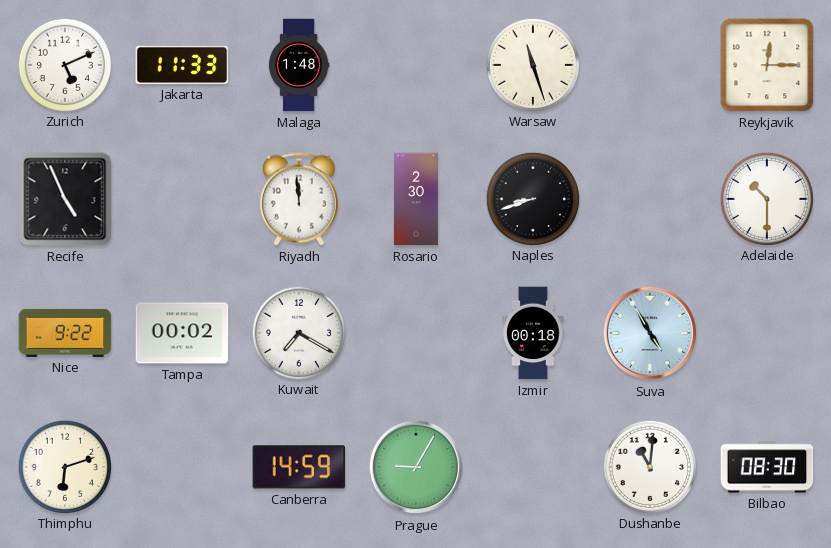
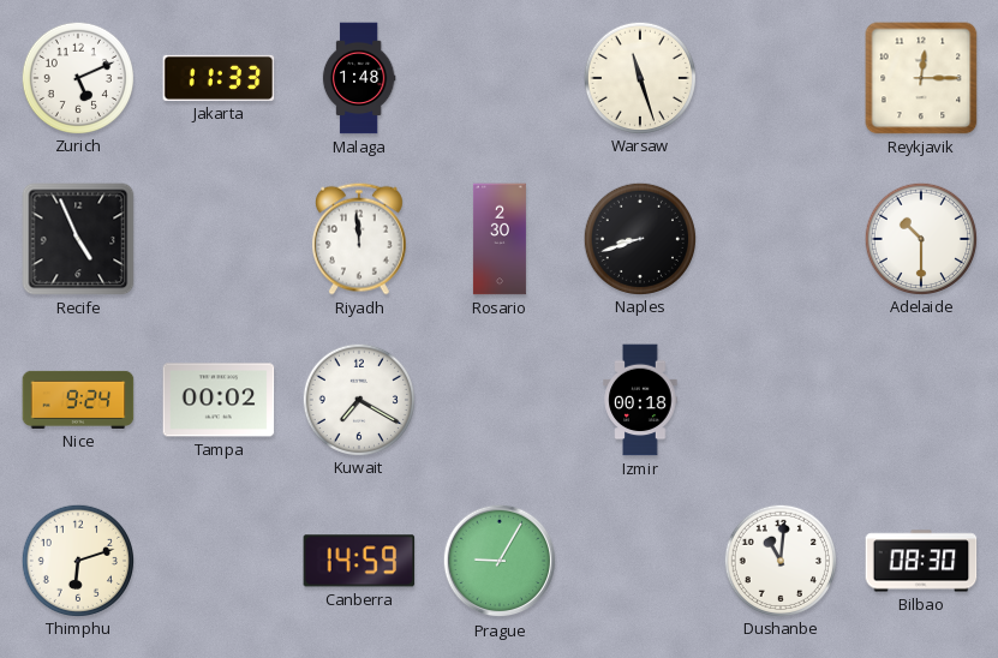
Nice: 9:22 -> 9:24
Suva: 4:55 -> none
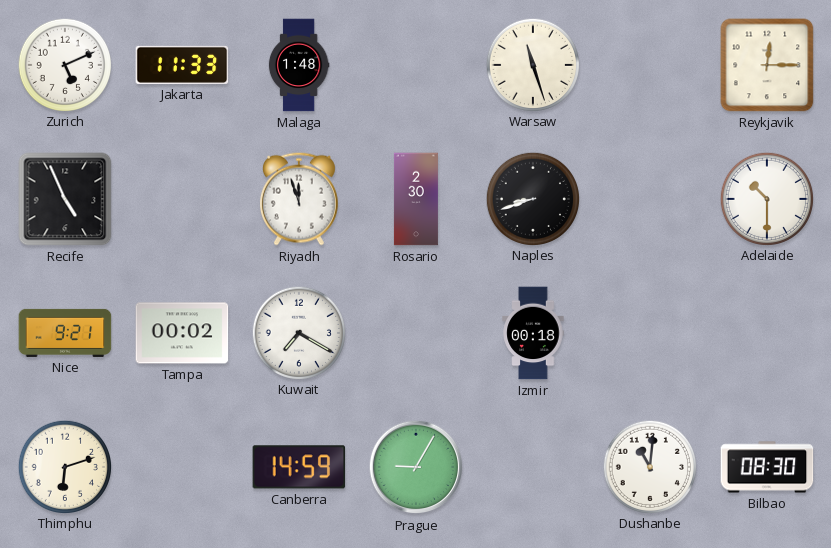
Riyadh: 11:59 -> 11:57
Nice: 9:24 -> 9:21
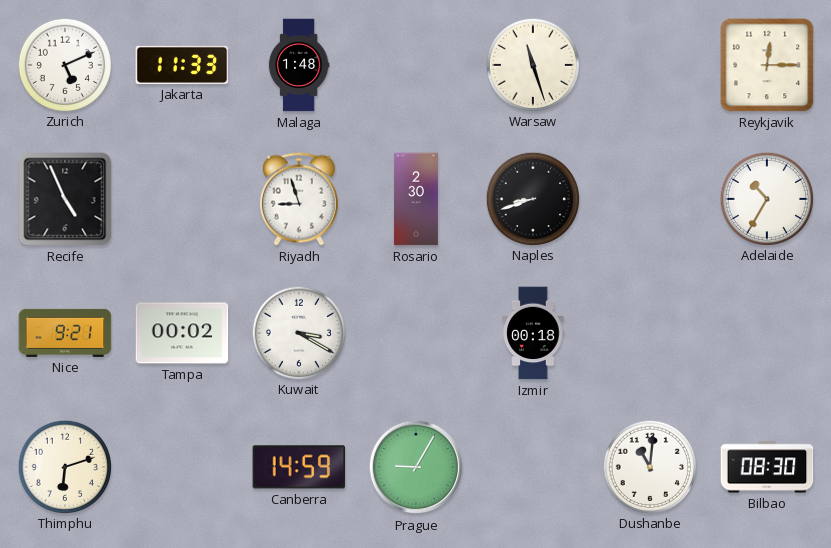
Riyadh: 11:57 -> 8:57
Adelaide: 10:30 -> 10:35
Kuwait: 7:20 -> 3:20
